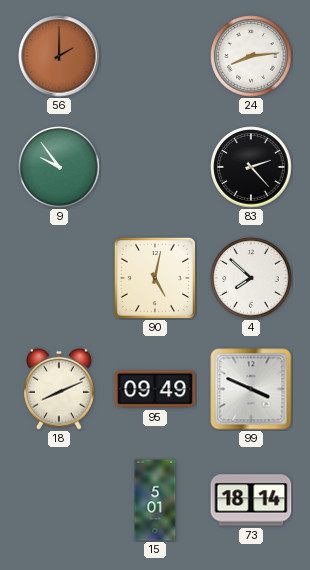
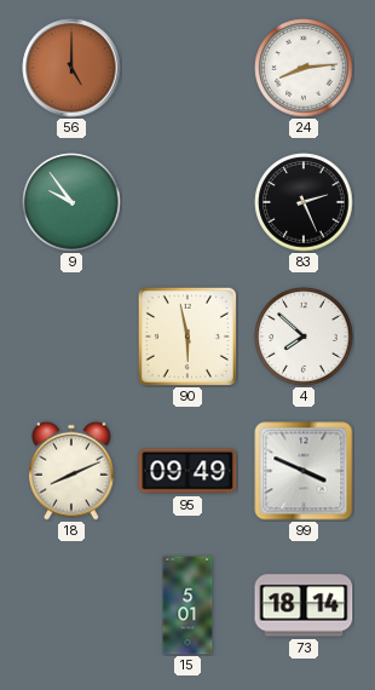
56: 2:00 -> 5:00
83: 2:23 -> 2:26
90: 5:02 -> 5:58
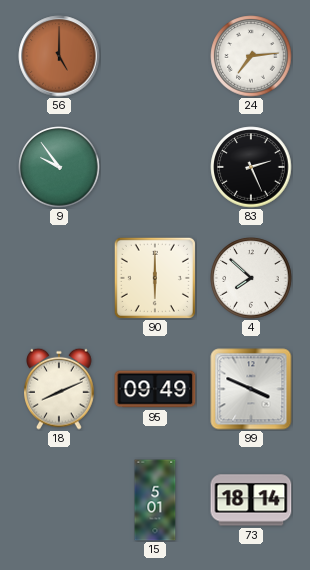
24: 8:14 -> 7:14
90: 5:58 -> 6:00
